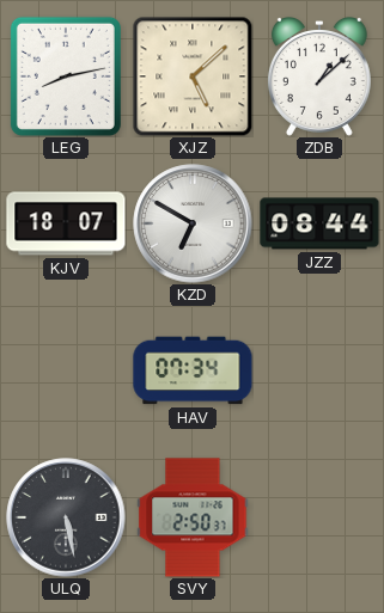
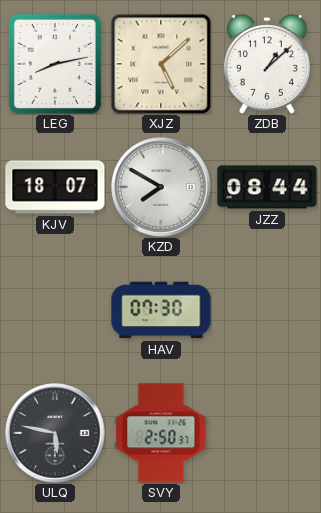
KZD: 6:50 -> 7:50
HAV: 07:34 -> 07:30
ULQ: 5:28 -> 5:47
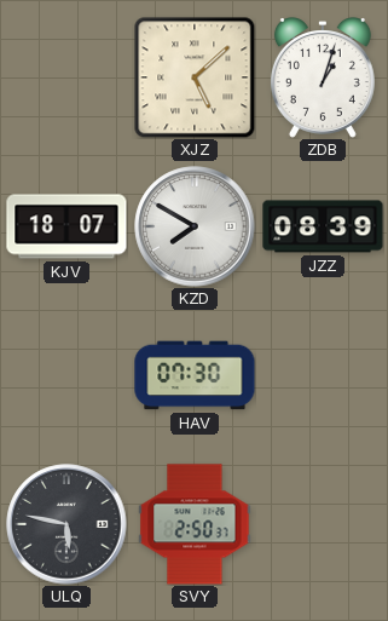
LEG: 8:13 -> none
ZDB: 1:08 -> 1:03
JZZ: 08:44 -> 08:39
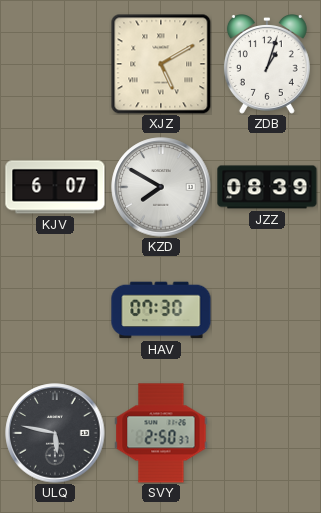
XJZ: 5:08 -> 5:10
KJV: 18:07 -> 6:07
